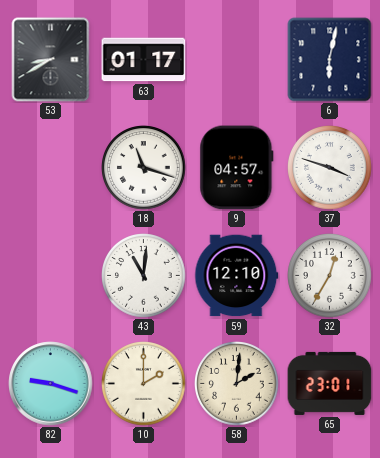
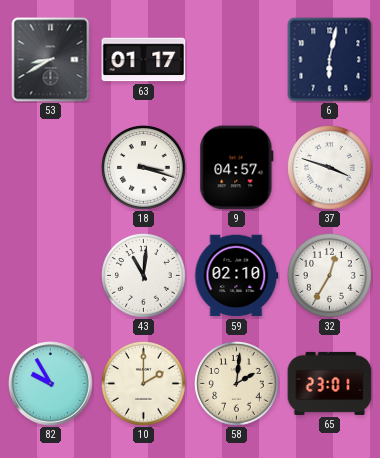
18: 11:18 -> 3:18
59: 12:10 -> 02:10
82: 9:18 -> 9:55
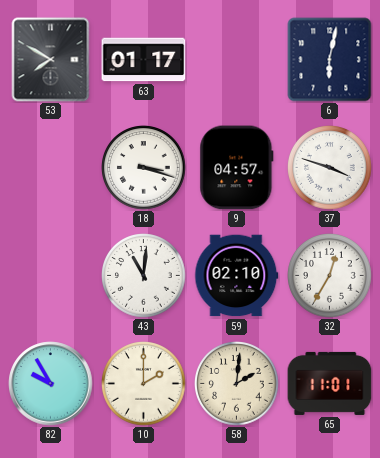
53: 8:40 -> 7:50
65: 23:01 -> 11:01
